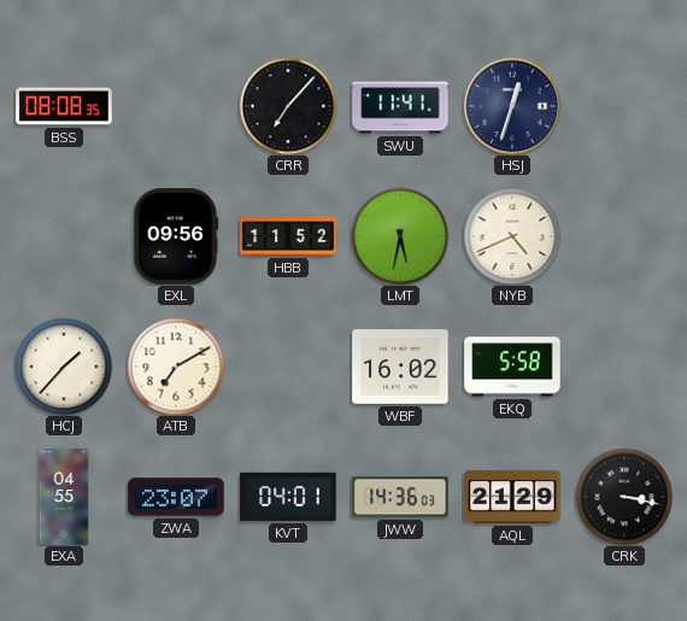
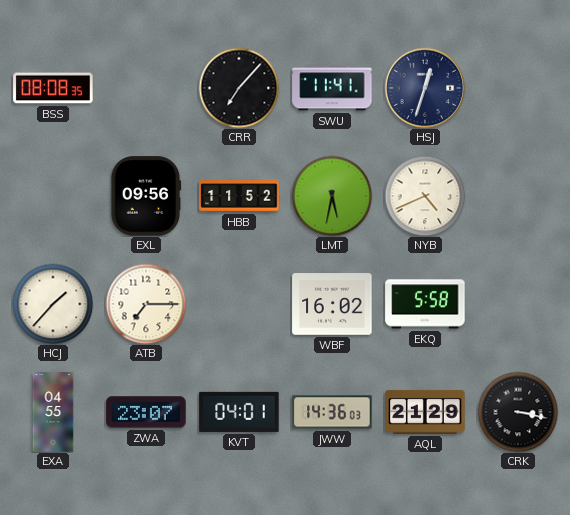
ATB: 7:10 -> 7:15
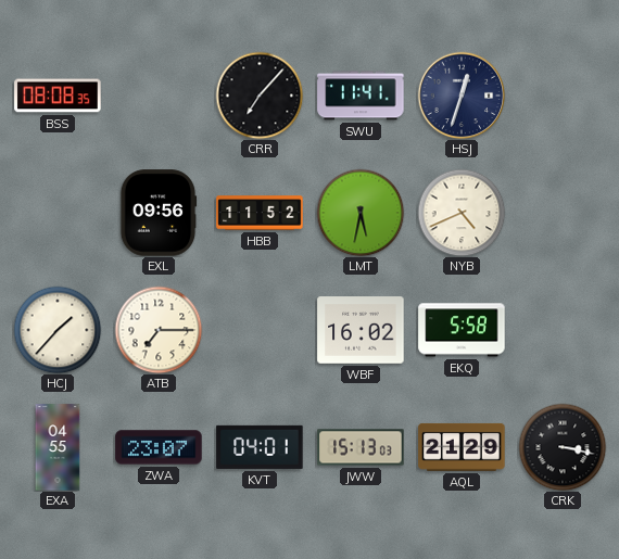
JWW: 14:36 -> 15:13
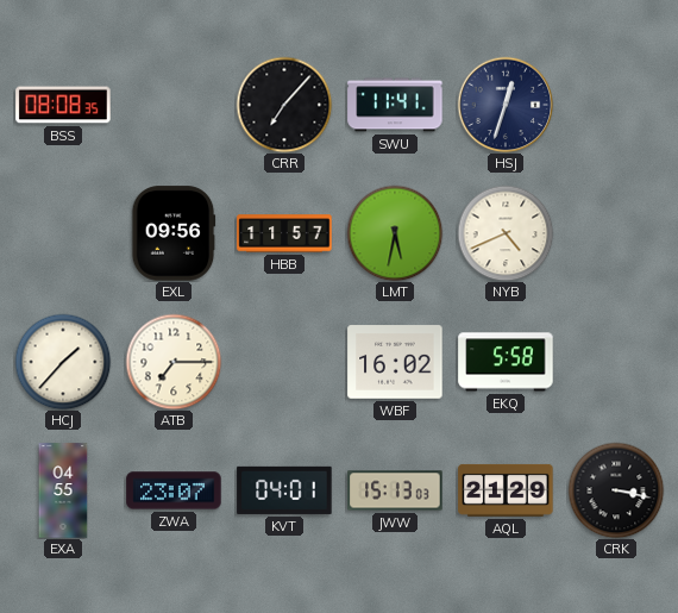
HBB: 11:52 -> 11:57
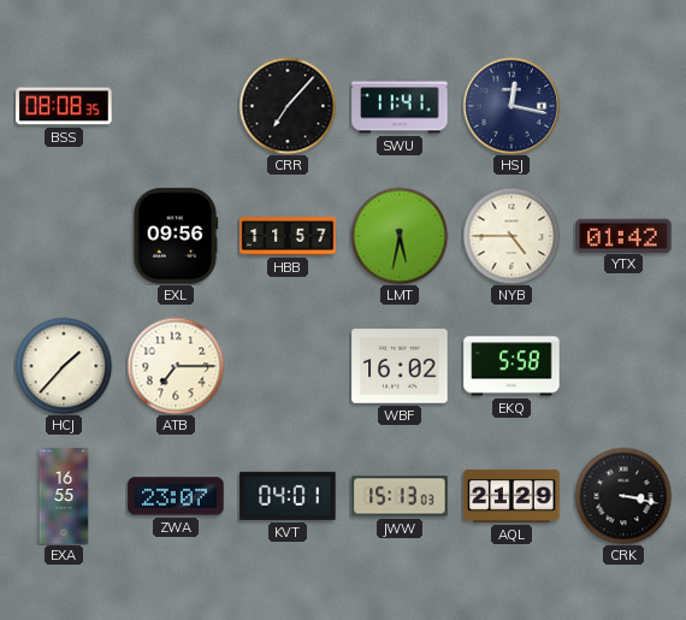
HSJ: 12:33 -> 12:17
NYB: 4:41 -> 4:45
YTX: none -> 01:42
EXA: 04:55 -> 16:55
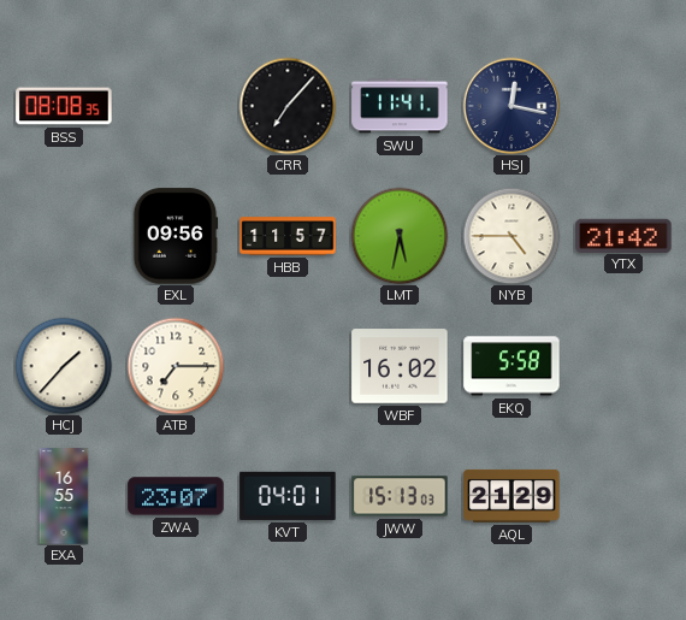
YTX: 01:42 -> 21:42
CRK: 3:17 -> none
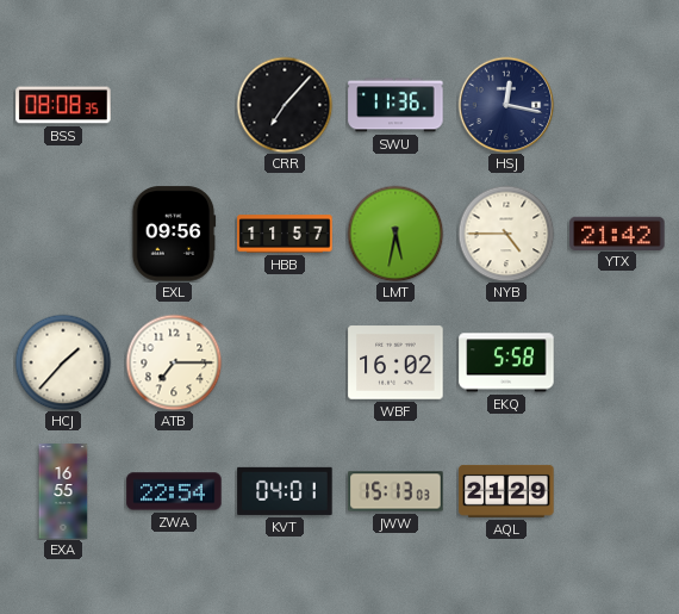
SWU: 11:41 -> 11:36
ZWA: 23:07 -> 22:54
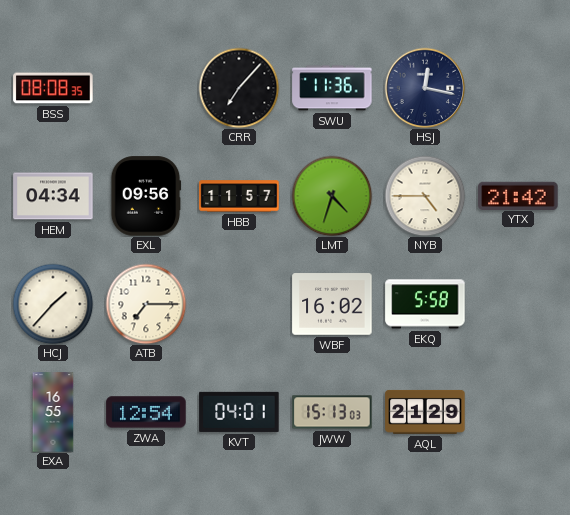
HEM: none -> 04:34
LMT: 5:32 -> 4:33
ZWA: 22:54 -> 12:54
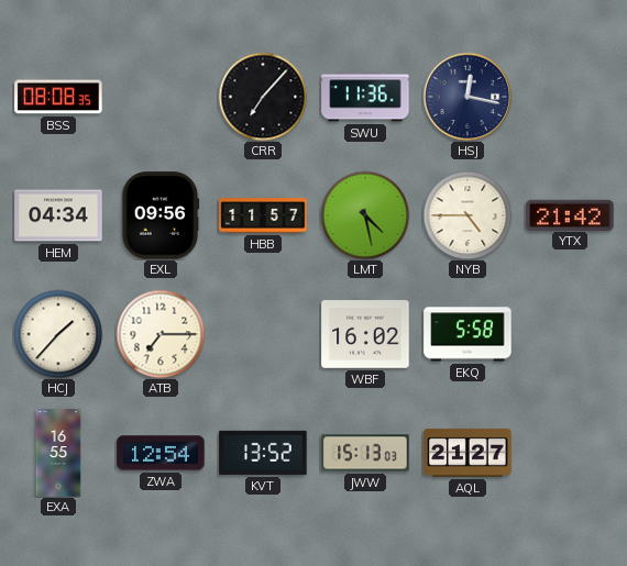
LMT: 4:33 -> 4:28
KVT: 04:01 -> 13:52
AQL: 21:29 -> 21:27
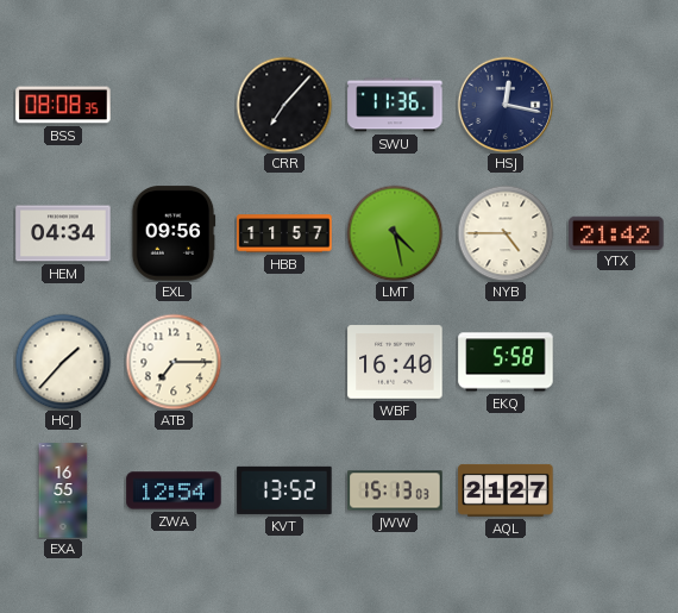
WBF: 16:02 -> 16:40
